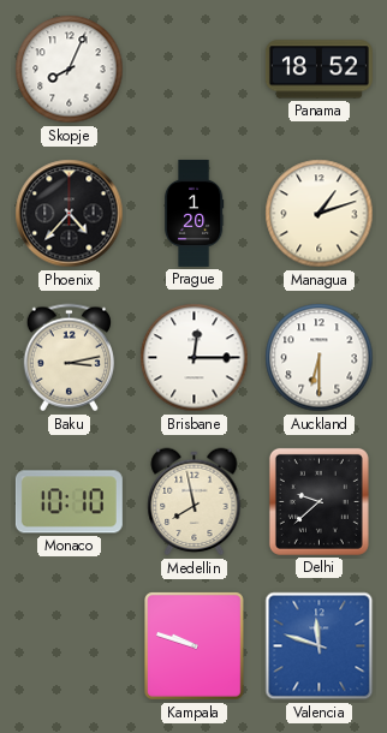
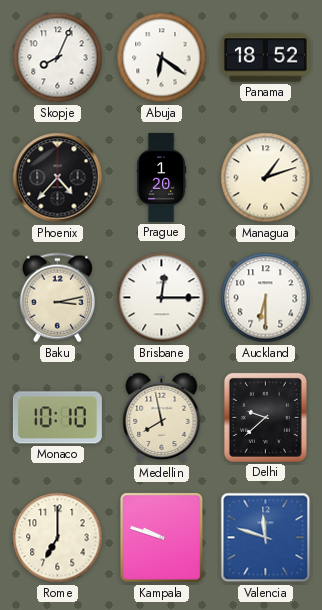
Abuja: none -> 6:21
Rome: none -> 7:00
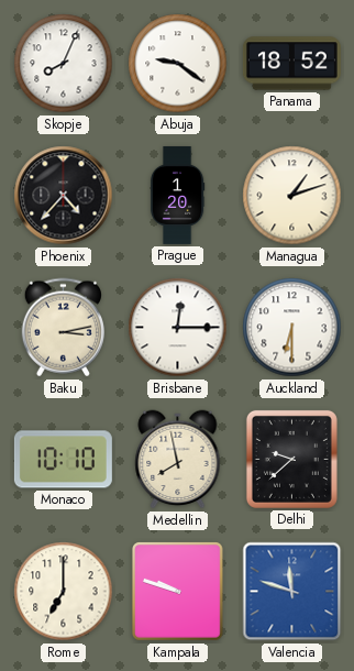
Abuja: 6:21 -> 9:21
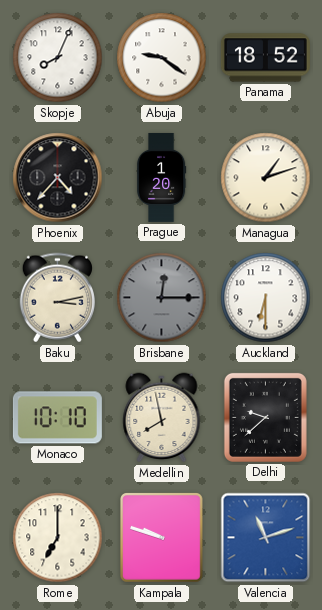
Brisbane dial: white -> grey
Valencia: 11:48 -> 11:12
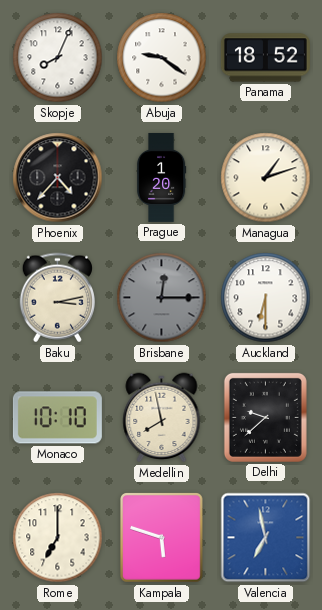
Kampala: 9:48 -> 5:48
Valencia: 11:12 -> 6:58
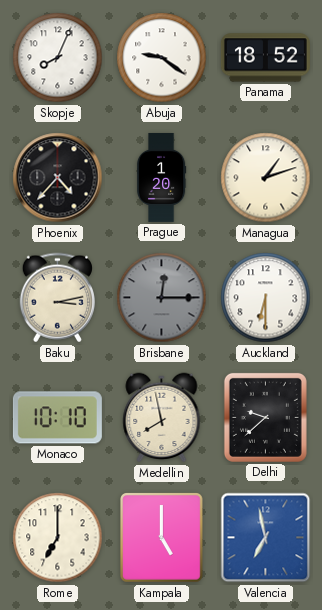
Kampala: 5:48 -> 5:00
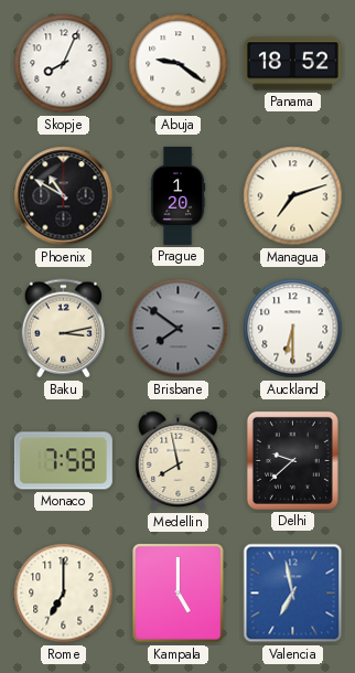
Phoenix: 4:37 -> 10:50
Managua: 1:12 -> 7:12
Brisbane: 12:15 -> 7:51
Monaco: 10:10 -> 7:58
